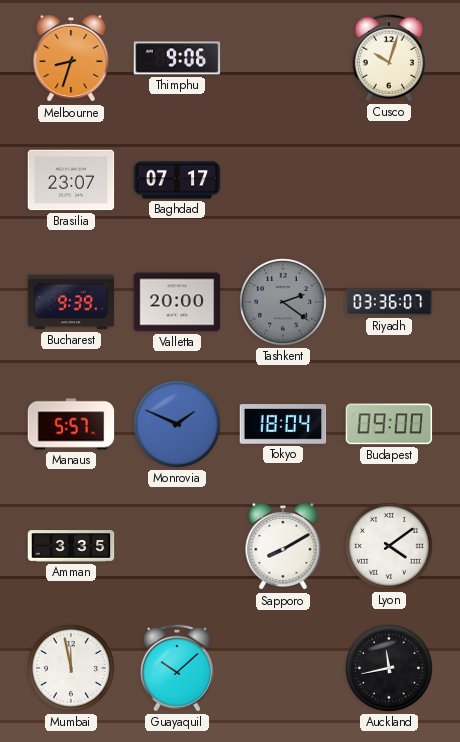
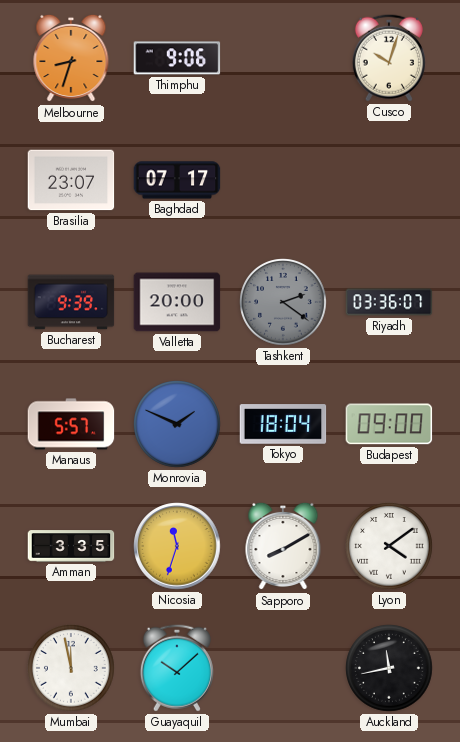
Nicosia: none -> 11:33
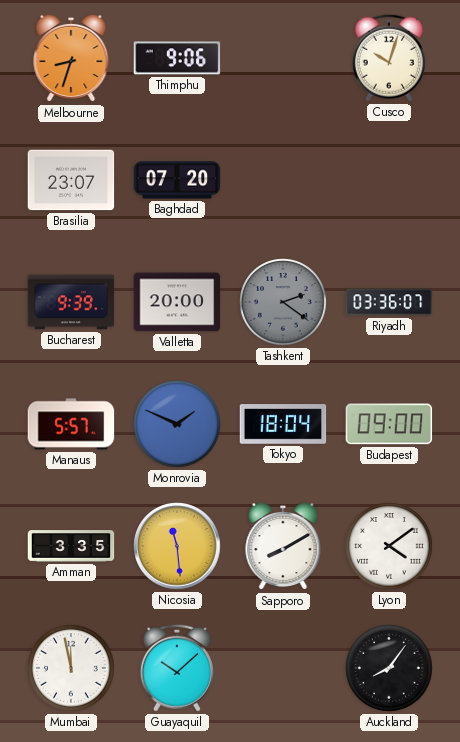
Baghdad: 07:17 -> 07:20
Nicosia: 11:33 -> 11:29
Auckland: 11:43 -> 8:06
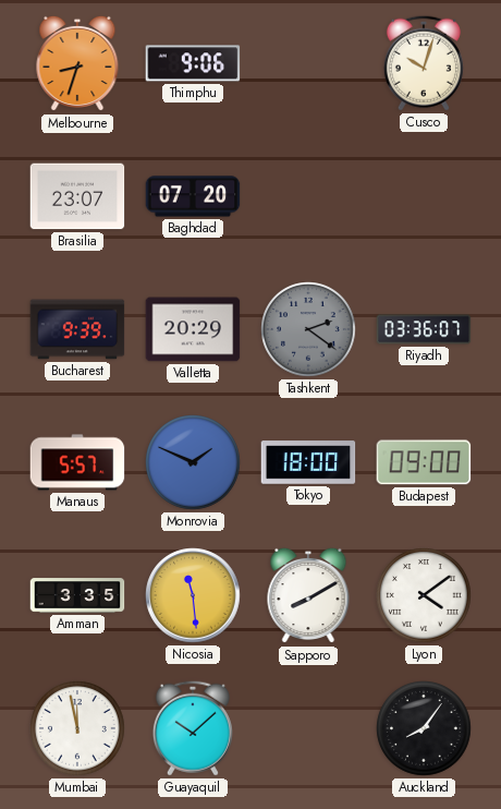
Valletta: 20:00 -> 20:29
Tokyo: 18:04 -> 18:00
